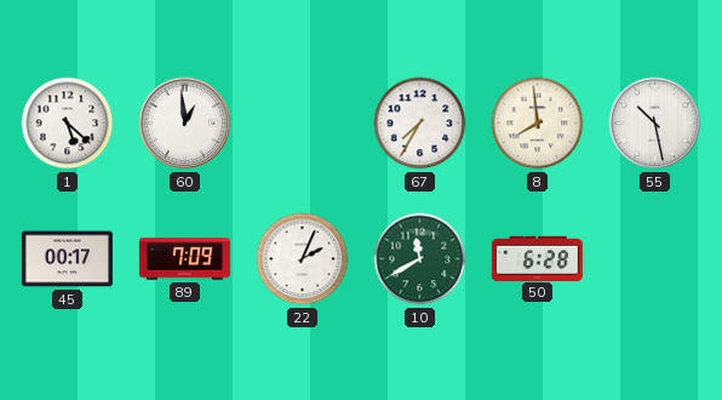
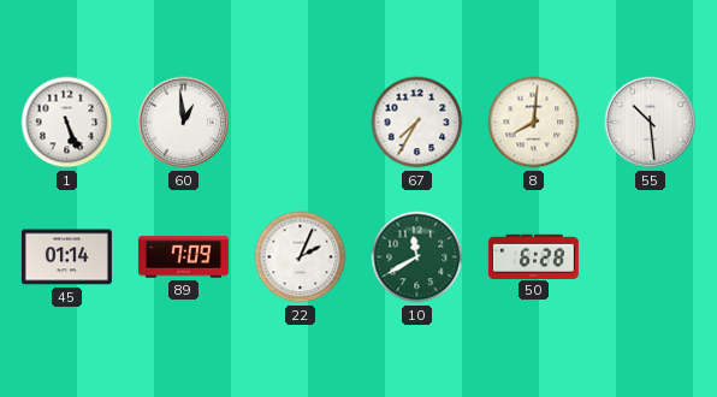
1: 5:22 -> 5:26
8: 7:59 -> 8:01
55: 10:28 -> 10:29
45: 00:17 -> 01:14
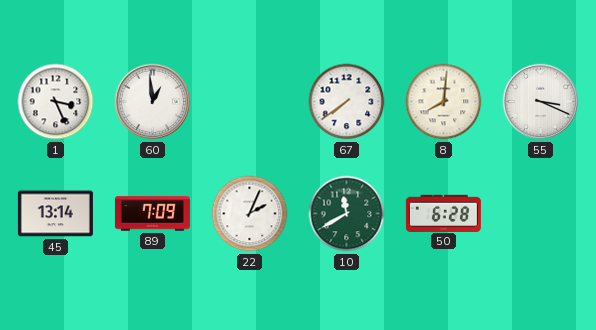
1: 5:26 -> 3:26
67: 7:35 -> 7:39
55: 10:29 -> 3:19
45: 01:14 -> 13:14
